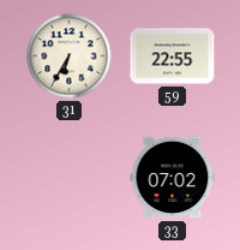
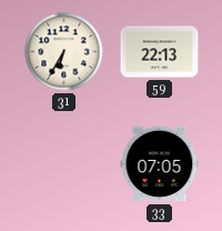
59: 22:55 -> 22:13
33: 07:02 -> 07:05
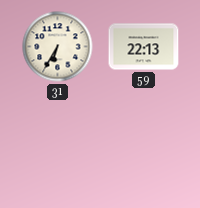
33: 07:05 -> none
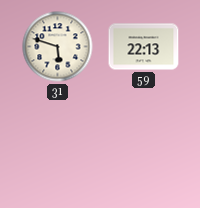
31: 6:35 -> 5:48
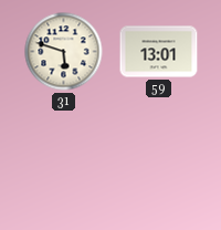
59: 22:13 -> 13:01
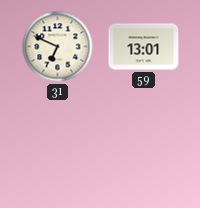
31: 5:48 -> 6:49
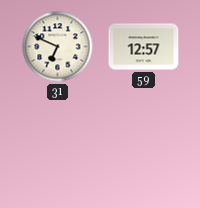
59: 13:01 -> 12:57
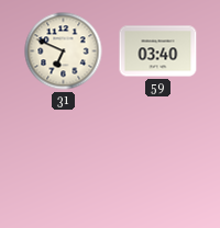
59: 12:57 -> 03:40
